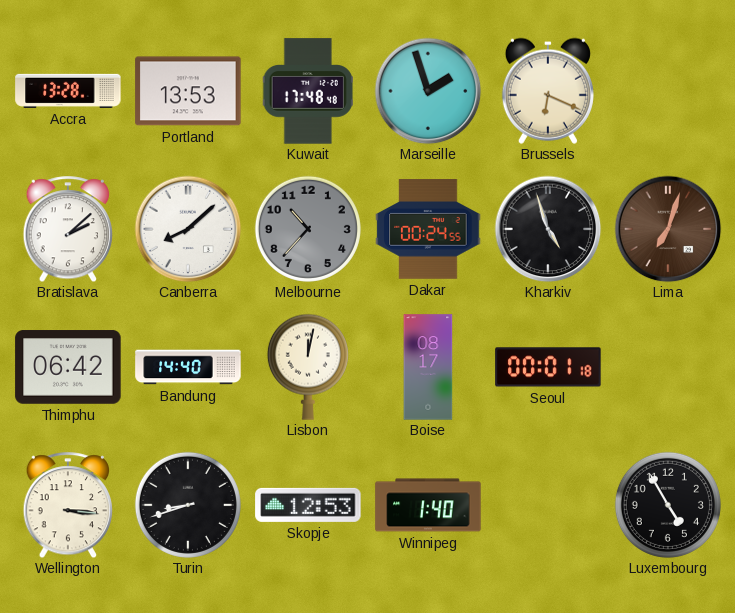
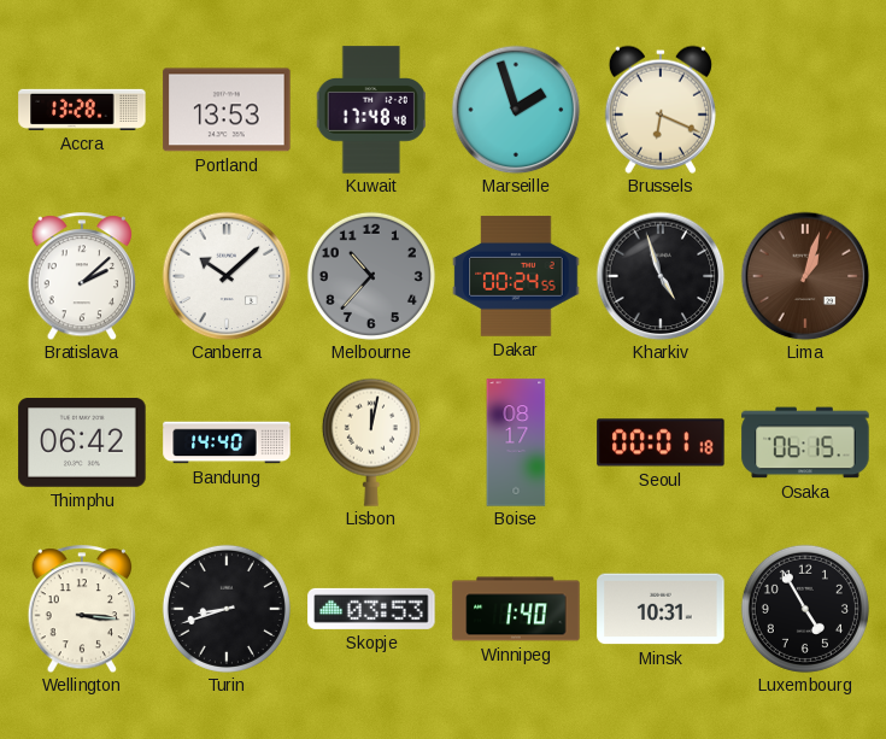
Canberra: 8:08 -> 10:08
Lima: 7:03 -> 1:03
Osaka: none -> 06:15
Skopje: 12:53 -> 03:53
Minsk: none -> 10:31
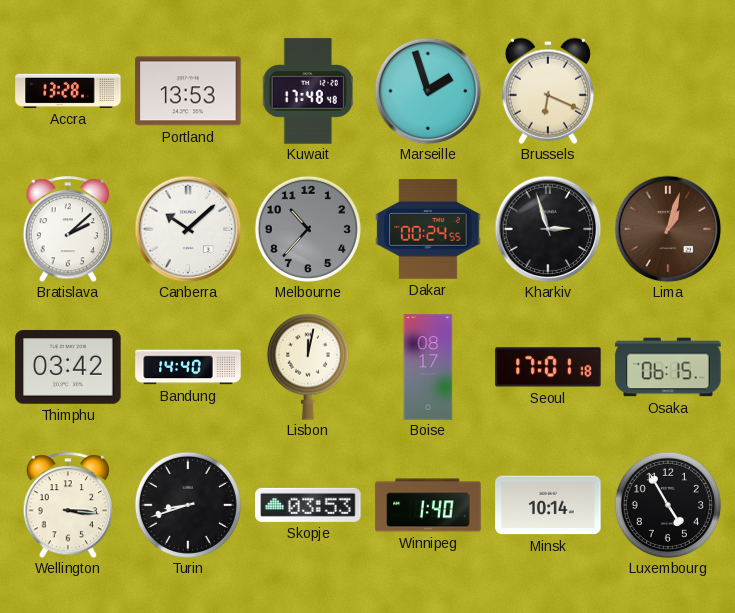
Kharkiv: 4:57 -> 2:57
Thimphu: 06:42 -> 03:42
Seoul: 00:01 -> 17:01
Minsk: 10:31 -> 10:14
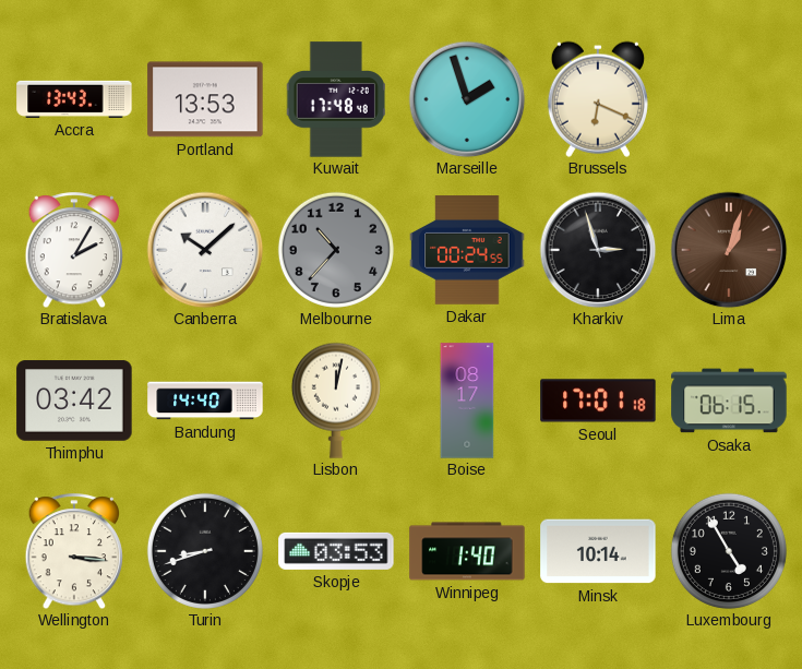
Accra: 13:28 -> 13:43
Bratislava: 2:08 -> 2:05
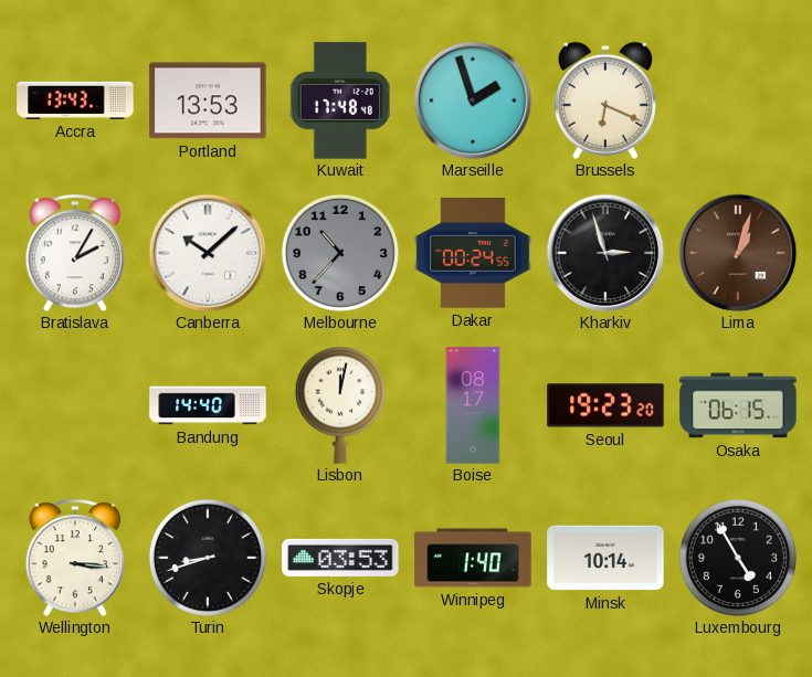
Thimphu: 03:42 -> none
Seoul: 17:01 -> 19:23
